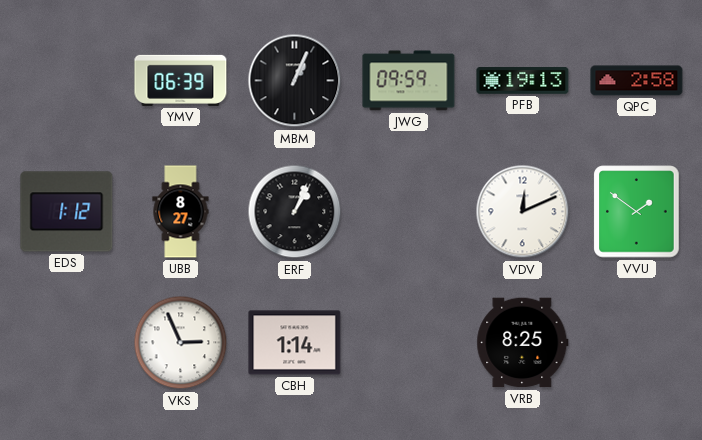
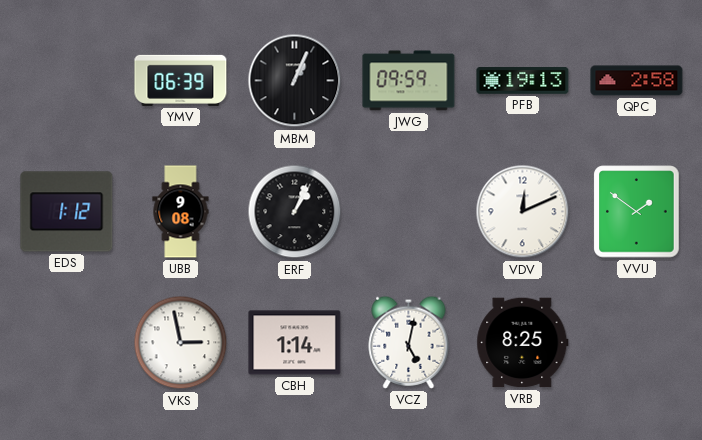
UBB: 8:27 -> 9:08
VKS: 2:56 -> 2:58
VCZ: none -> 5:02
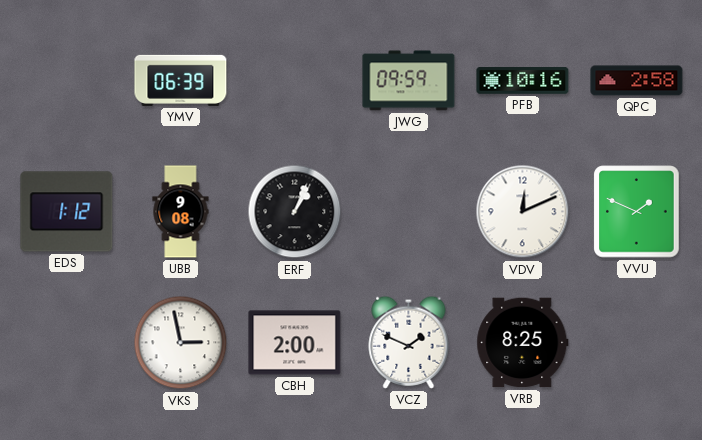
MBM: 1:04 -> none
PFB: 19:13 -> 10:16
VVU: 1:51 -> 1:49
CBH: 1:14 -> 2:00
VCZ: 5:02 -> 1:49
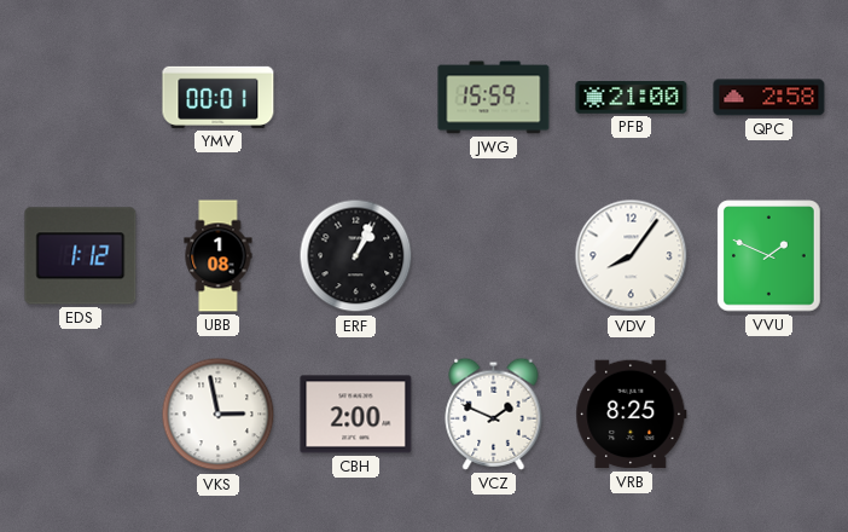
YMV: 06:39 -> 00:01
JWG: 09:59 -> 15:59
PFB: 10:16 -> 21:00
UBB: 9:08 -> 1:08
VDV: 12:11 -> 8:06
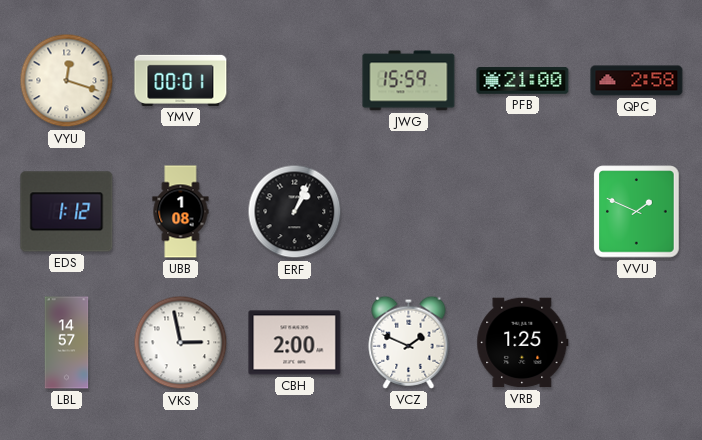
VYU: none -> 12:18
VDV: 8:06 -> none
LBL: none -> 14:57
VRB: 8:25 -> 1:25
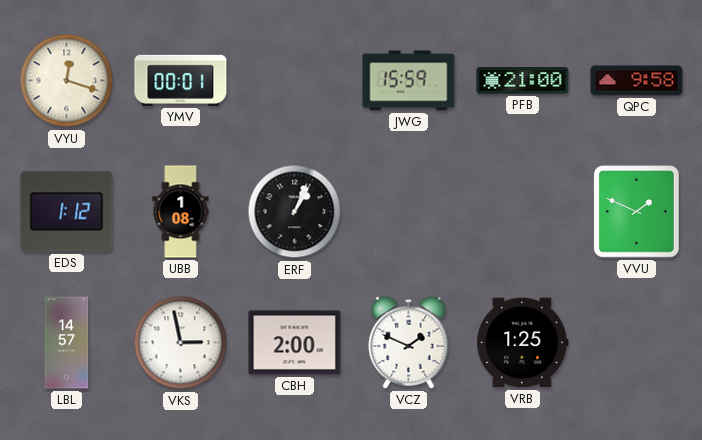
QPC: 2:58 -> 9:58
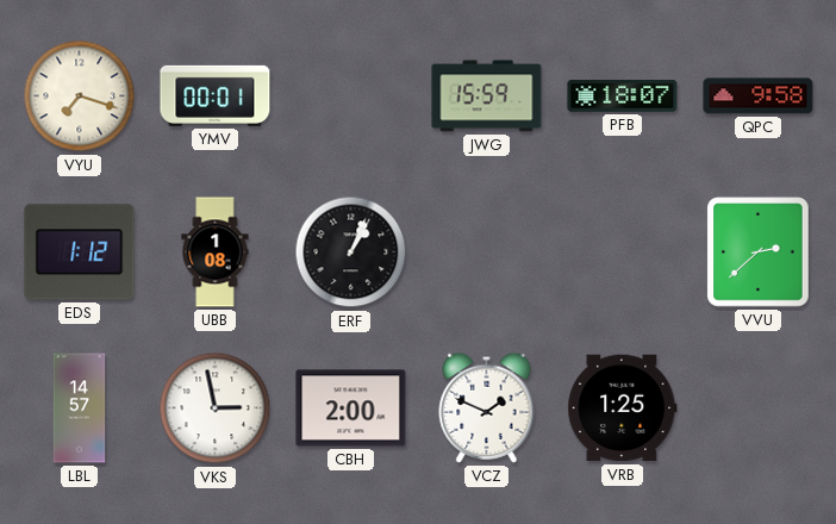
VYU: 12:18 -> 7:18
PFB: 21:00 -> 18:07
VVU: 1:49 -> 2:38
